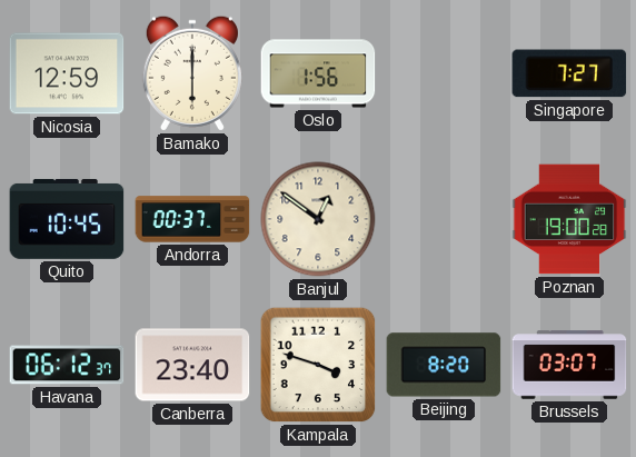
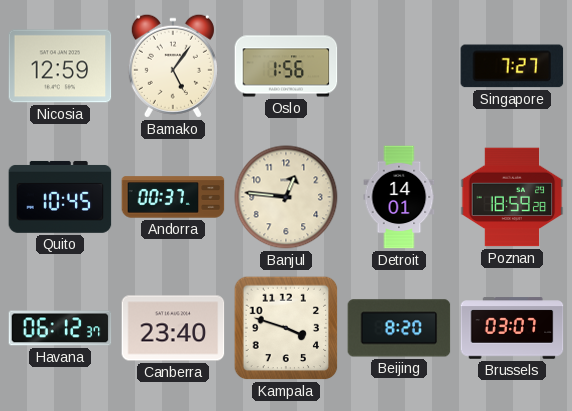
Bamako: 6:00 -> 5:06
Banjul: 12:51 -> 12:46
Detroit: none -> 14:01
Poznan: 19:00 -> 18:59
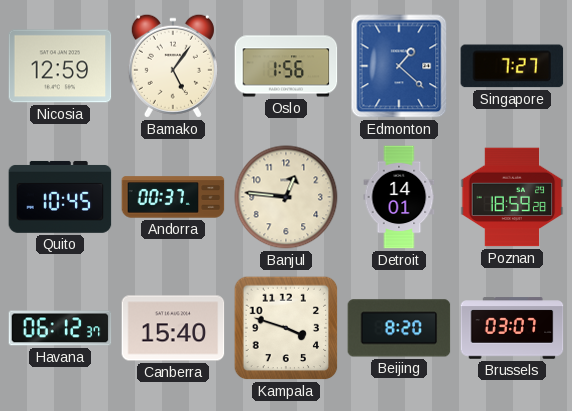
Edmonton: none -> 1:22
Canberra: 23:40 -> 15:40
